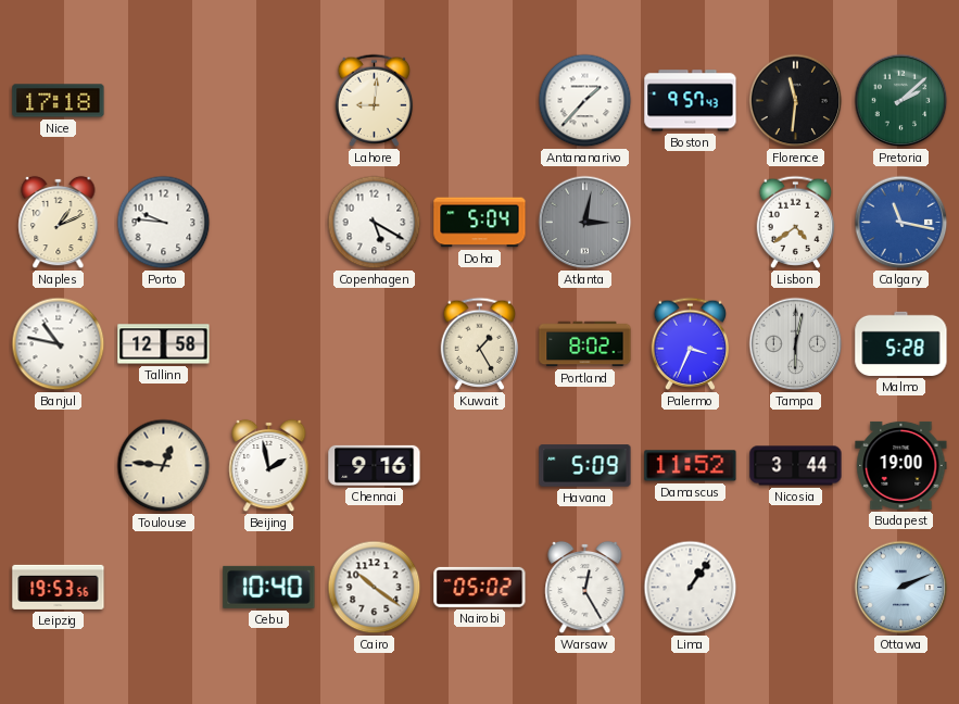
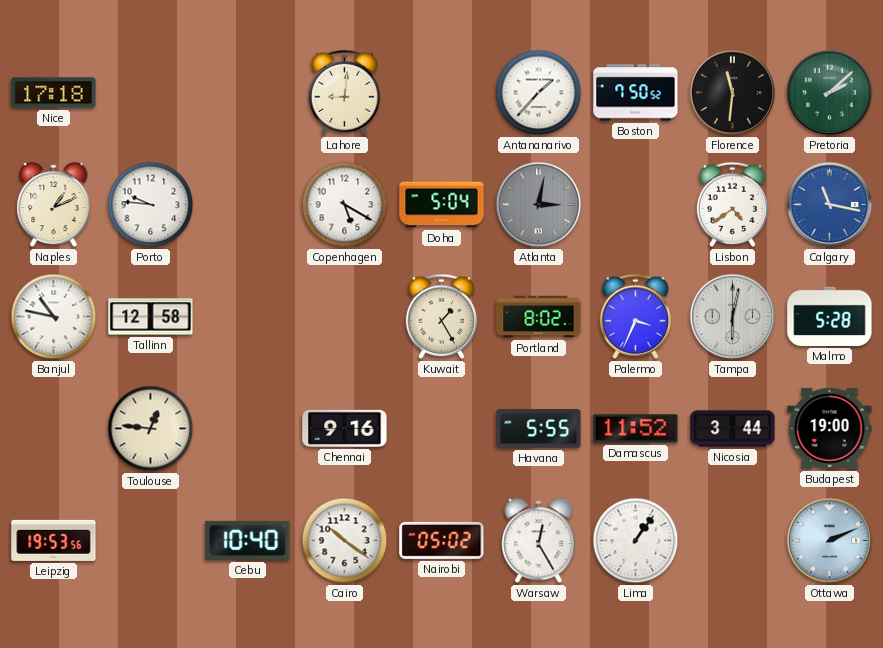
Boston: 9:57 -> 7:50
Beijing: 1:58 -> none
Havana: 5:09 -> 5:55
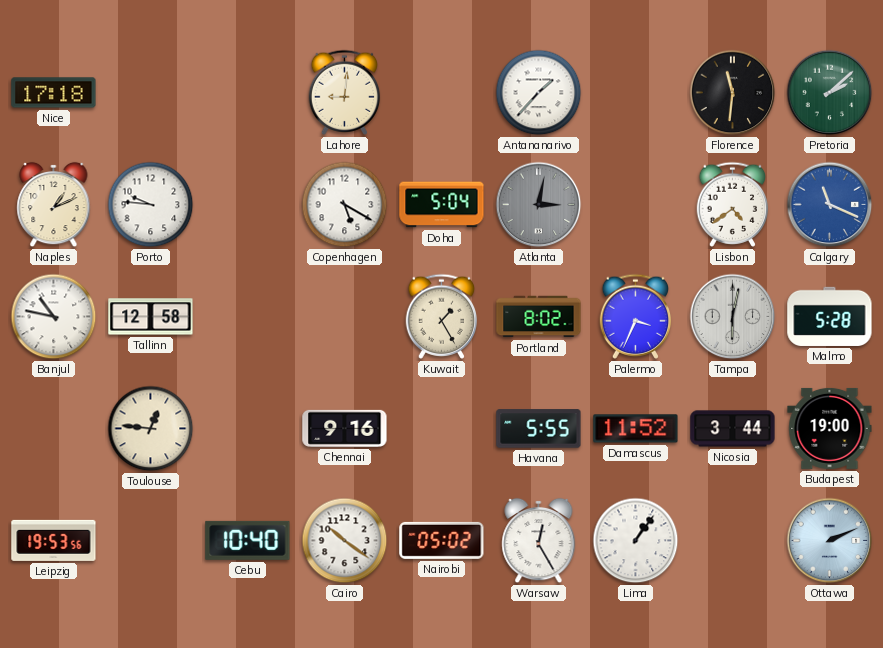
Boston: 7:50 -> none
Calgary: 11:17 -> 11:19
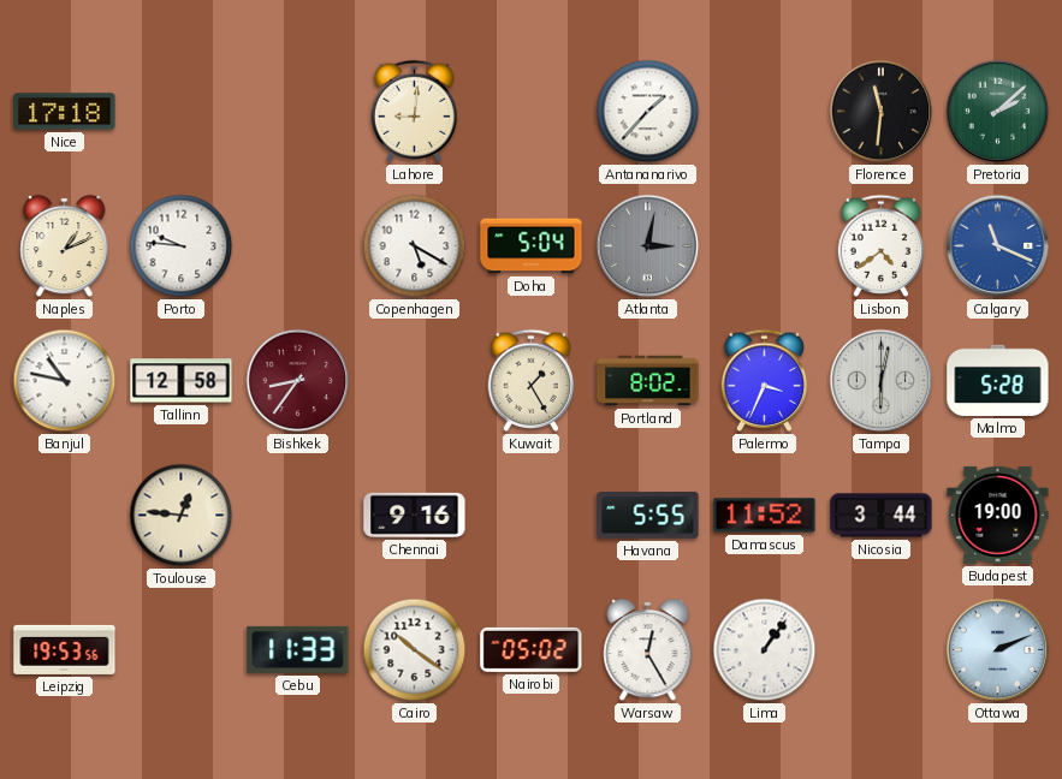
Bishkek: none -> 8:36
Cebu: 10:40 -> 11:33
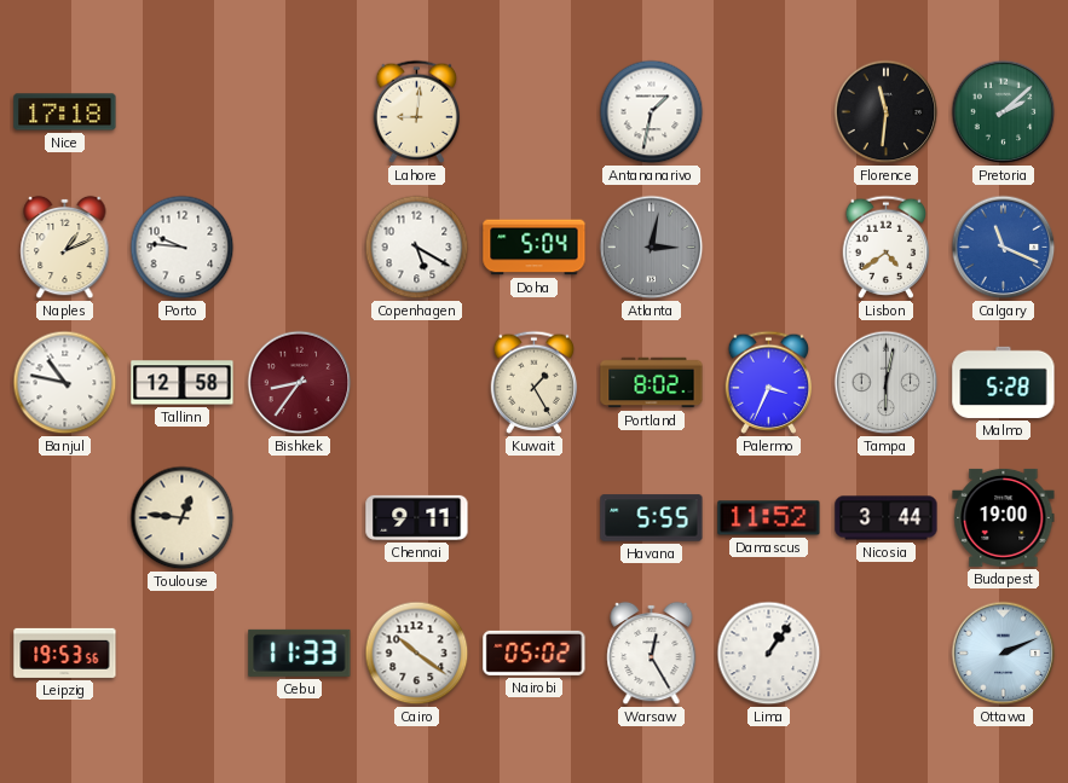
Antananarivo: 1:37 -> 1:32
Chennai: 9:16 -> 9:11
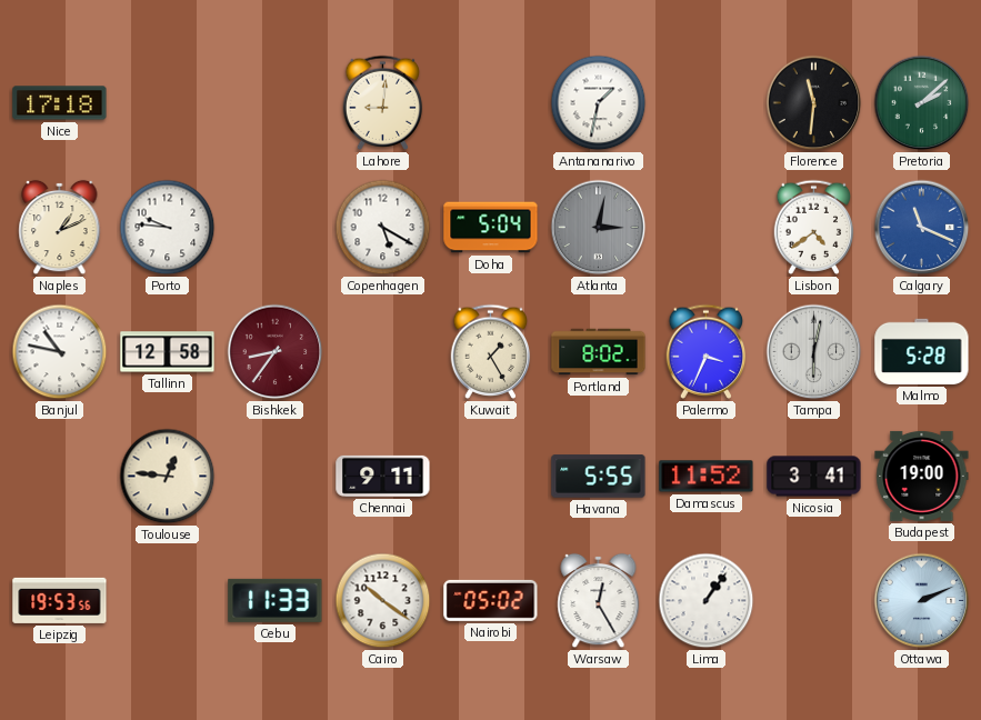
Nicosia: 3:44 -> 3:41
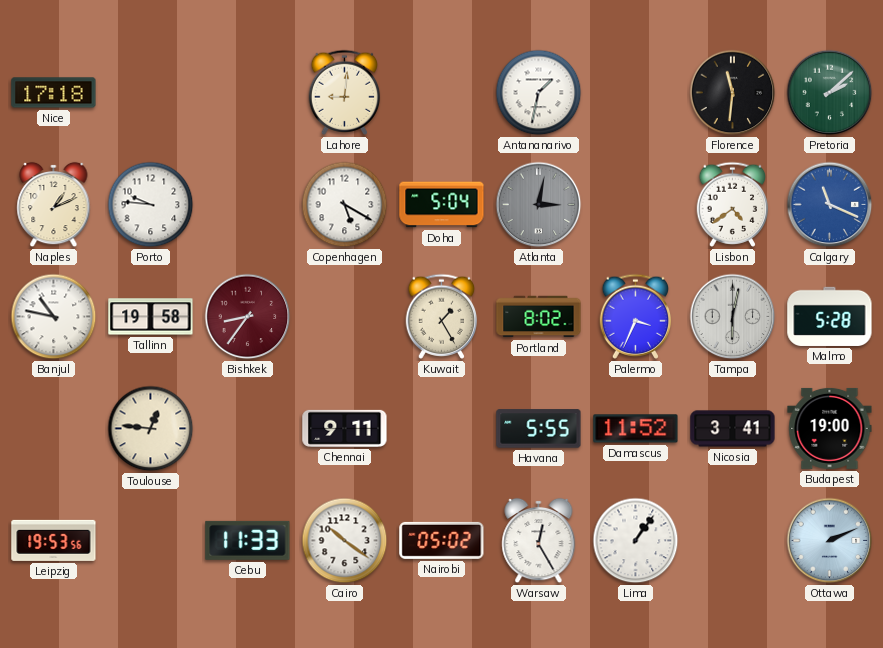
Tallinn: 12:58 -> 19:58
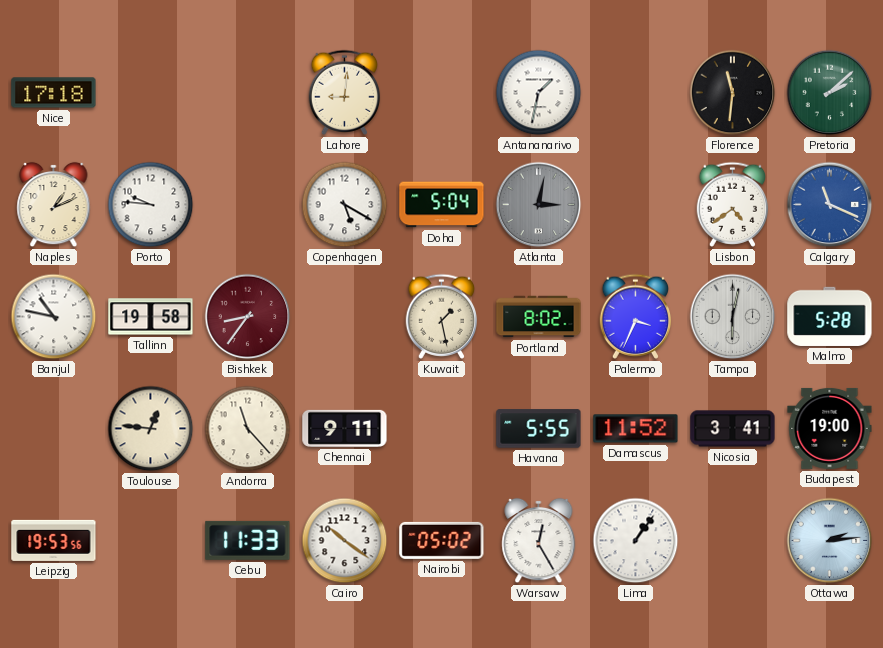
Kuwait: 1:25 -> 1:28
Andorra: none -> 11:23
Ottawa: 2:11 -> 2:14
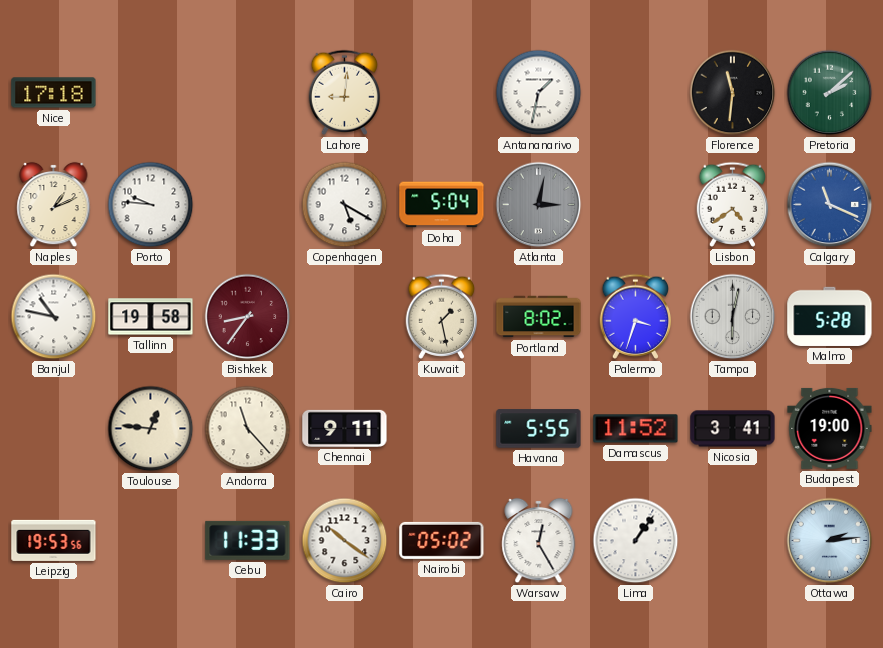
Palermo: 3:34 -> 3:33
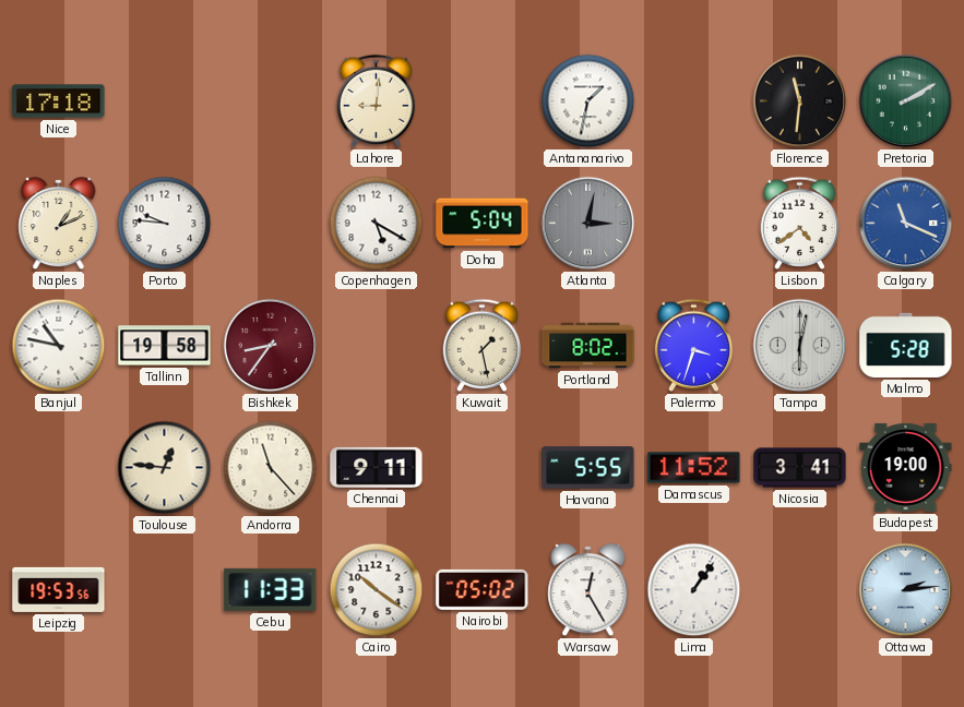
Pretoria: 2:08 -> 2:10
